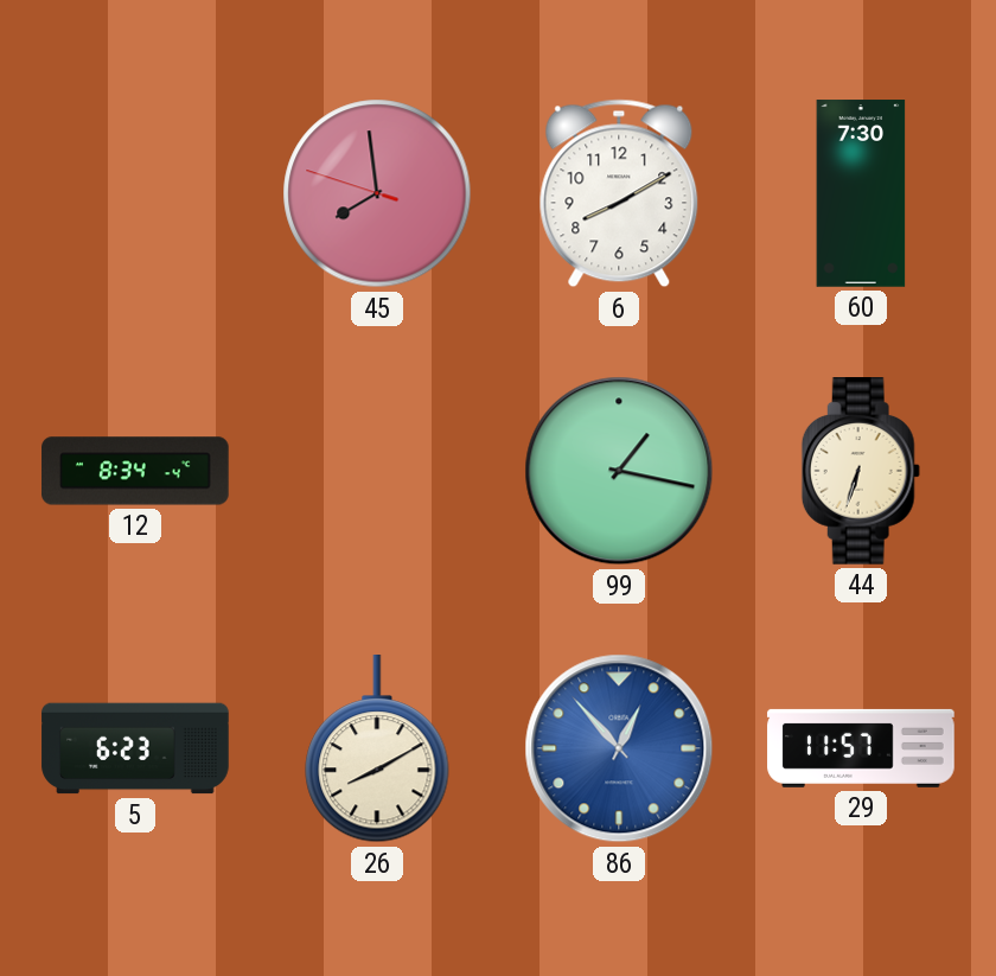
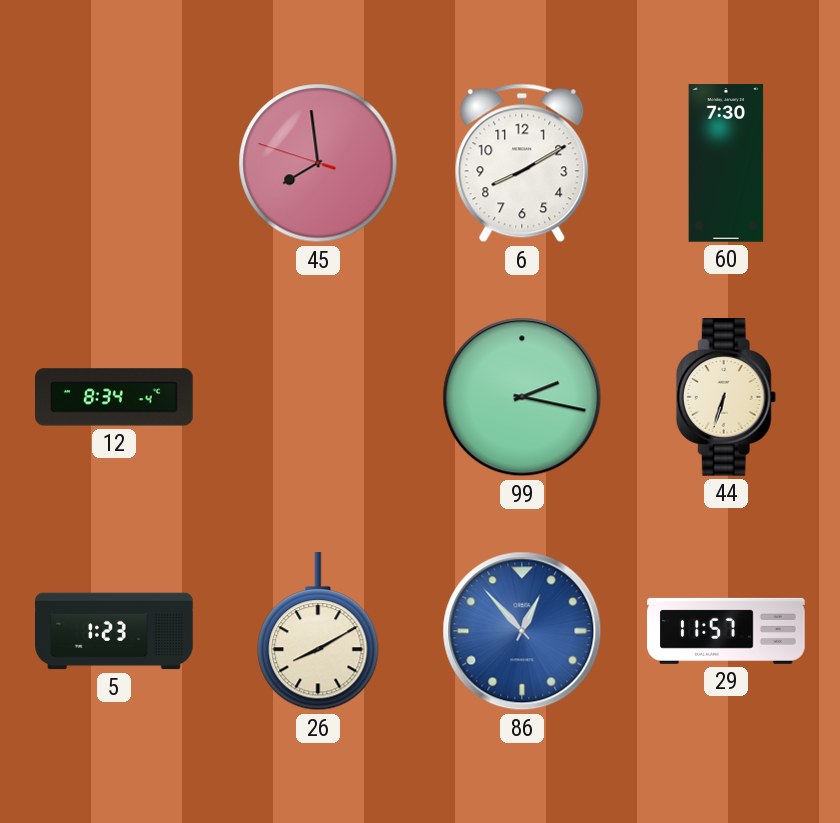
99: 1:17 -> 2:17
5: 6:23 -> 1:23
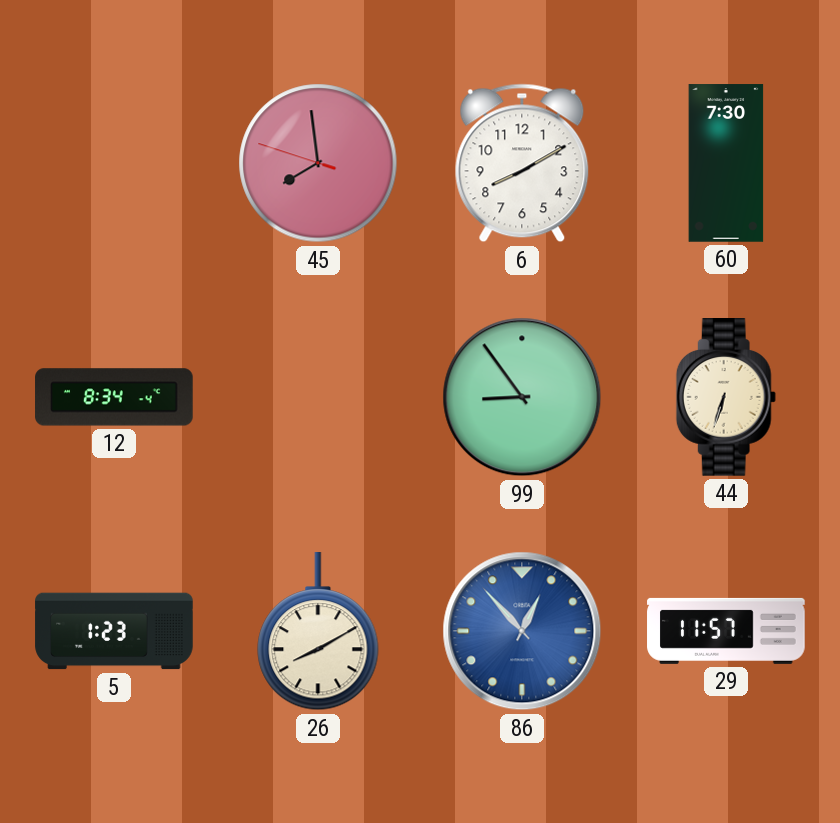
99: 2:17 -> 8:54
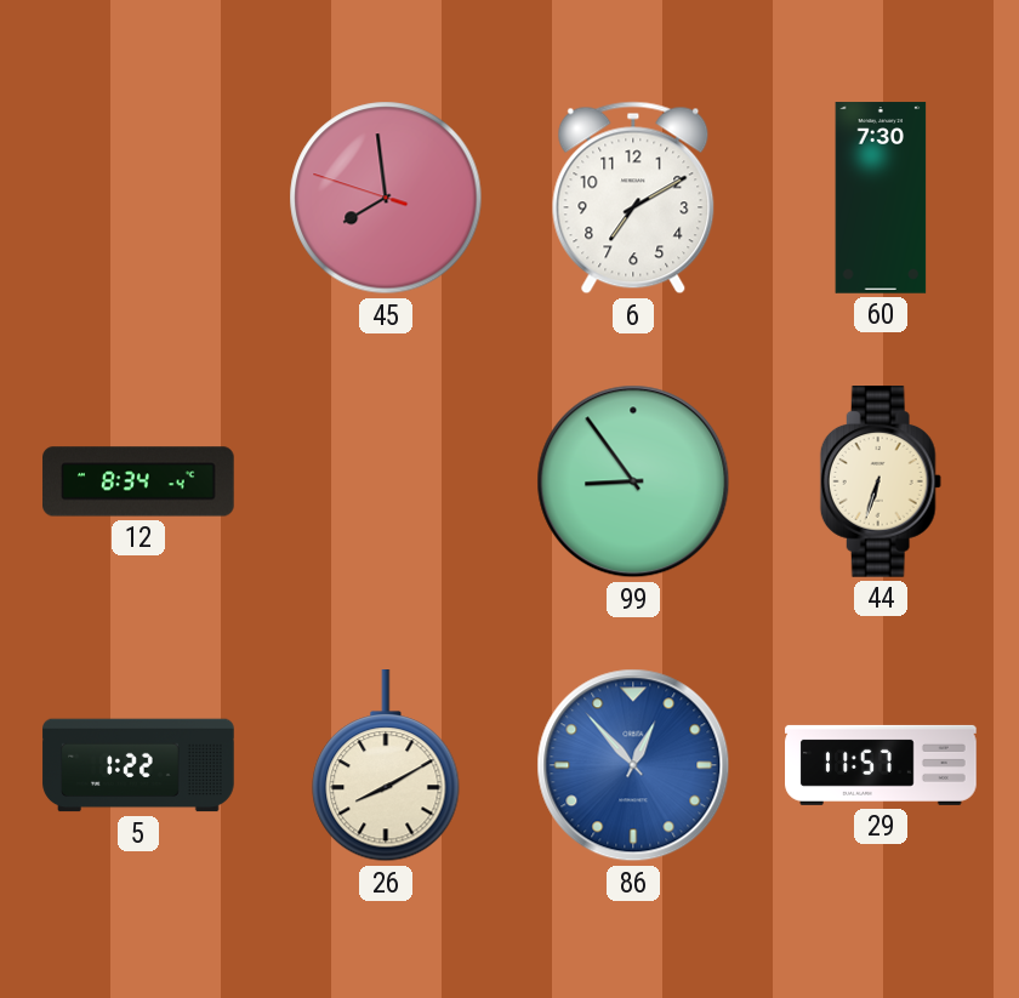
6: 8:10 -> 7:10
5: 1:23 -> 1:22
